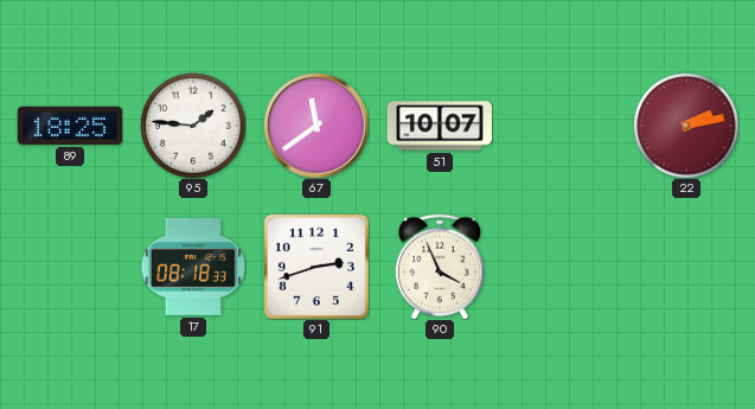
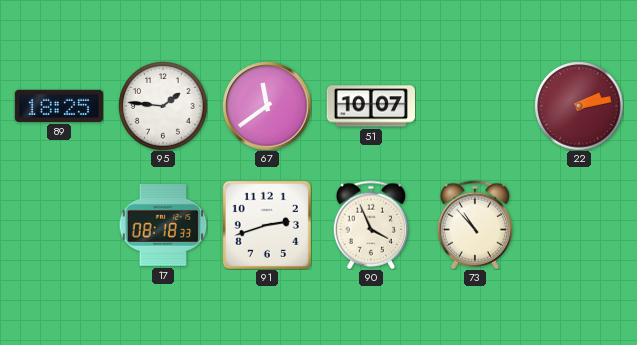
73: none -> 10:53
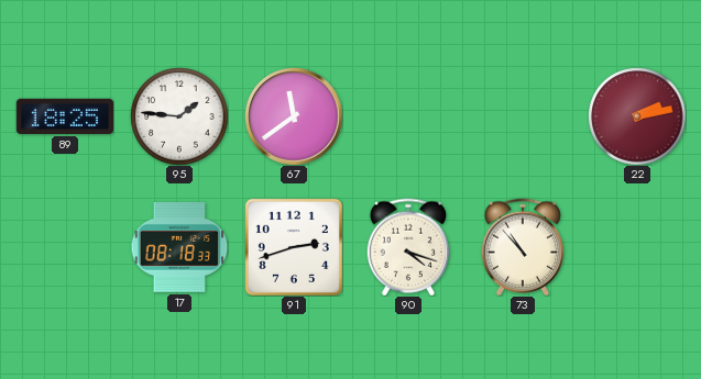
51: 10:07 -> none
90: 3:56 -> 4:18
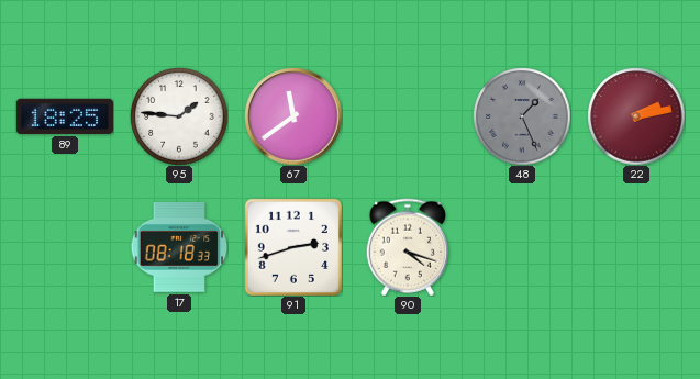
48: none -> 1:26
73: 10:53 -> none
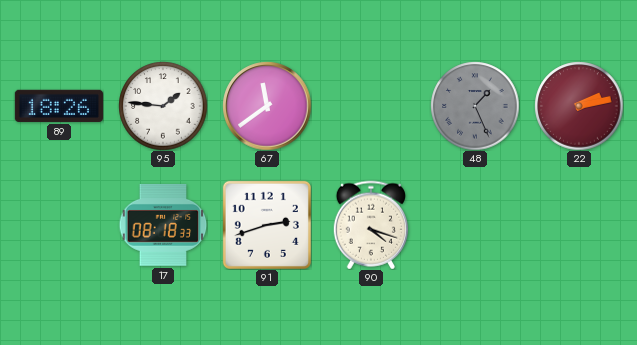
89: 18:25 -> 18:26
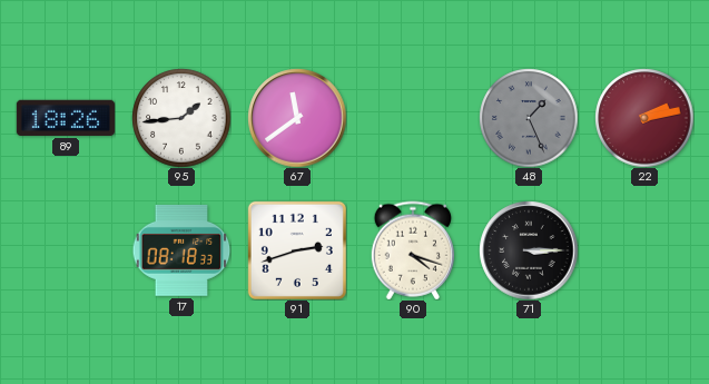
95: 1:46 -> 1:44
71: none -> 3:15
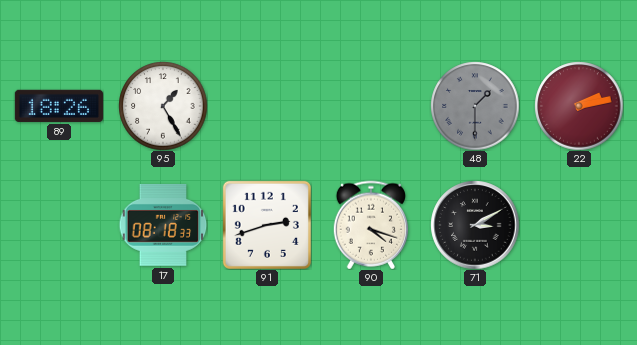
95: 1:44 -> 1:25
67: 11:39 -> none
48: 1:26 -> 1:30
71: 3:15 -> 3:10
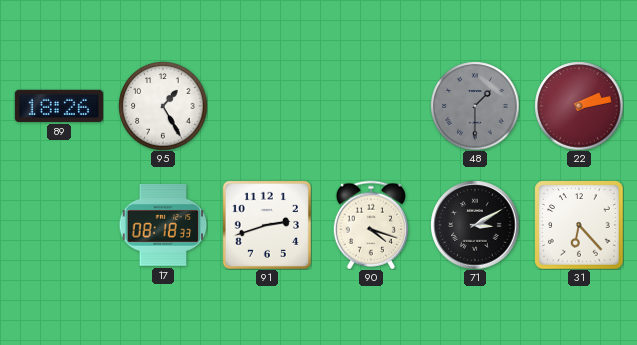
31: none -> 6:23
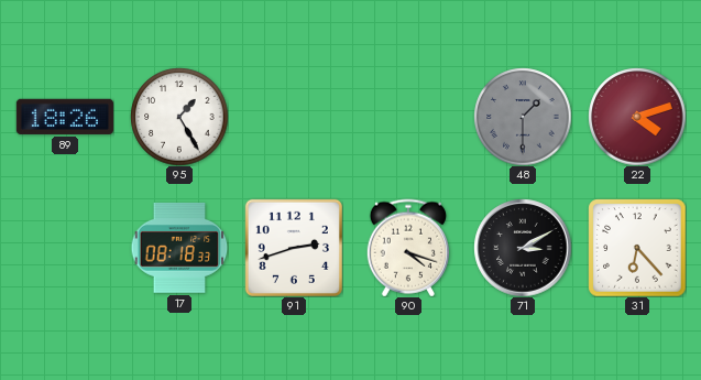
22: 2:13 -> 4:12
